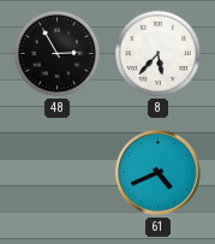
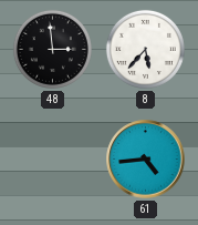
48: 2:55 -> 2:59
61: 4:41 -> 4:44
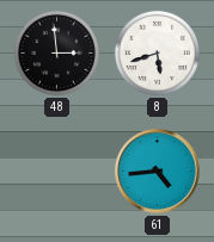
8: 5:37 -> 5:42
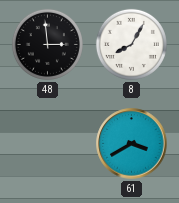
8: 5:42 -> 8:05
61: 4:44 -> 3:40
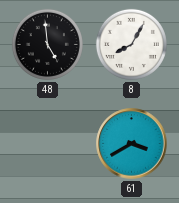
48: 2:59 -> 4:59
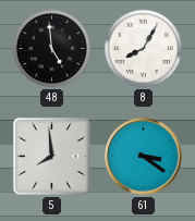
5: none -> 7:59
61: 3:40 -> 3:21
